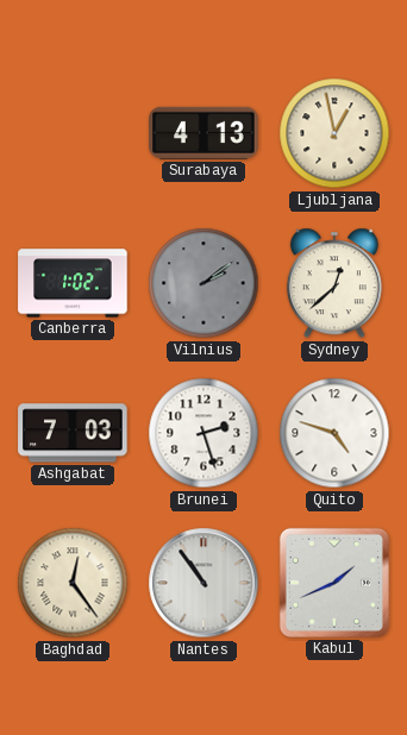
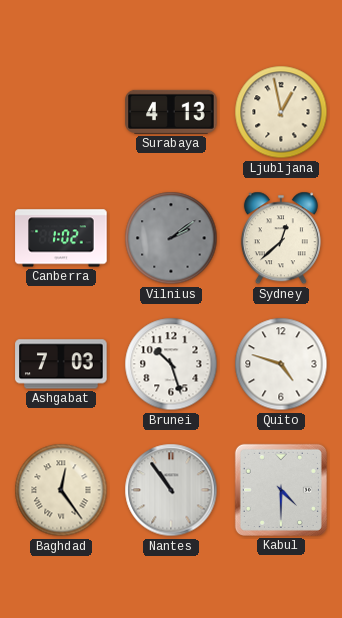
Brunei: 2:27 -> 10:27
Kabul: 1:41 -> 4:30
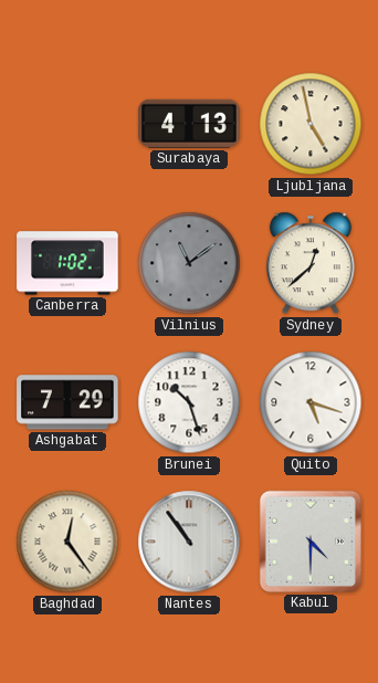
Ljubljana: 12:58 -> 4:58
Vilnius: 2:09 -> 11:09
Ashgabat: 7:03 -> 7:29
Quito: 4:48 -> 5:18
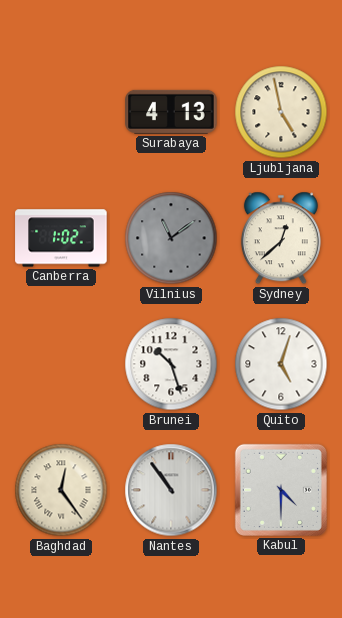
Ashgabat: 7:29 -> none
Quito: 5:18 -> 5:03
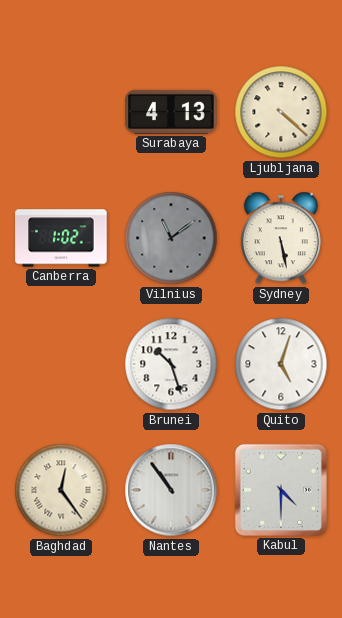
Ljubljana: 4:58 -> 4:22
Sydney: 12:38 -> 5:28
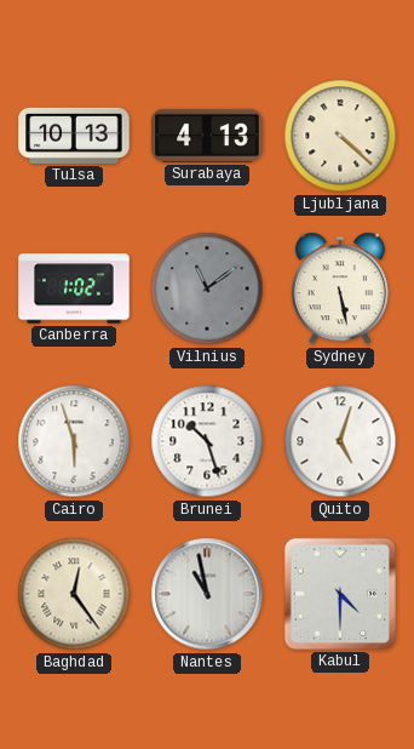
Tulsa: none -> 10:13
Cairo: none -> 5:57
Nantes: 10:54 -> 10:58
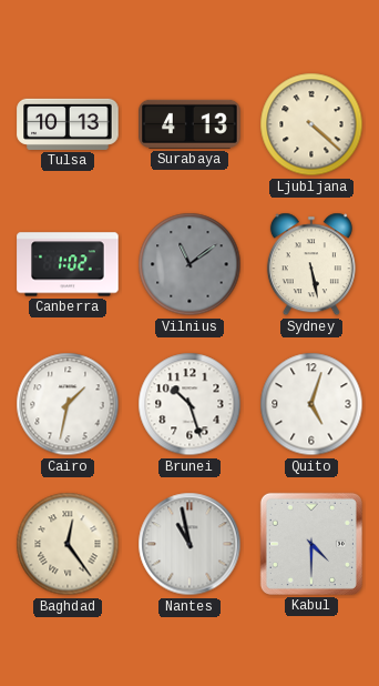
Cairo: 5:57 -> 1:32
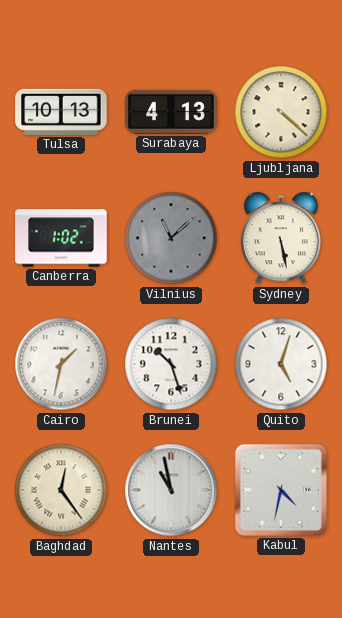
Vilnius: 11:09 -> 11:08
Kabul: 4:30 -> 4:32
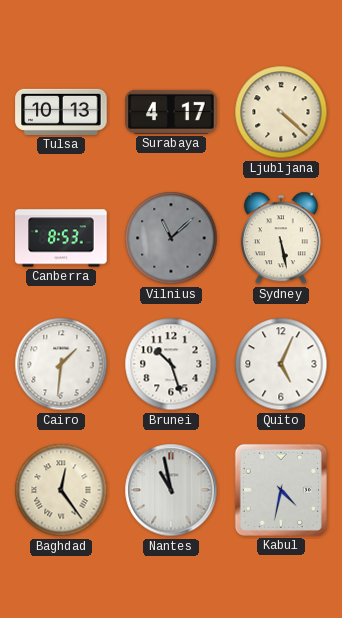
Surabaya: 4:13 -> 4:17
Canberra: 1:02 -> 8:53
Cairo: 1:32 -> 1:31
Quito: 5:03 -> 5:04
